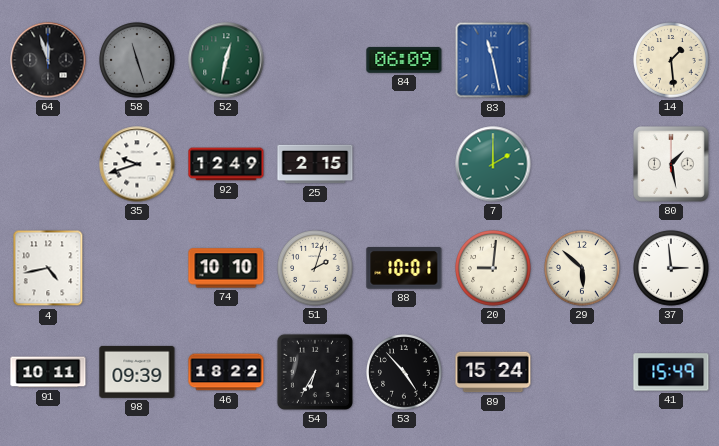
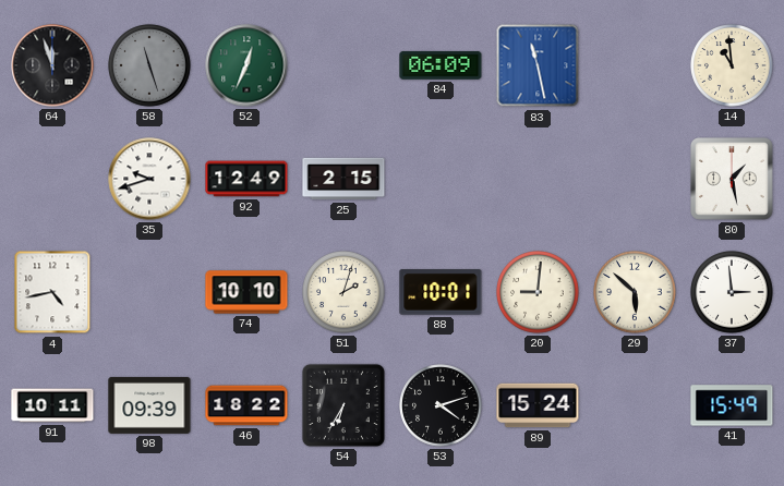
52: 12:32 -> 12:34
14: 1:29 -> 10:59
7: 2:00 -> none
53: 4:53 -> 4:12
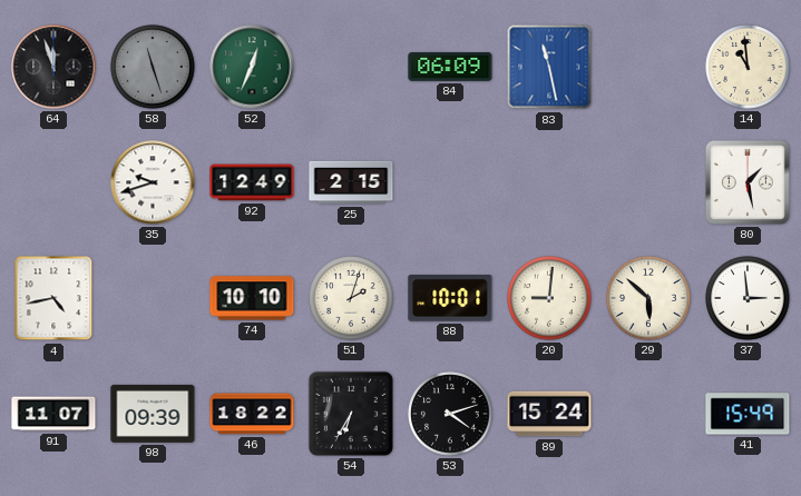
91: 10:11 -> 11:07
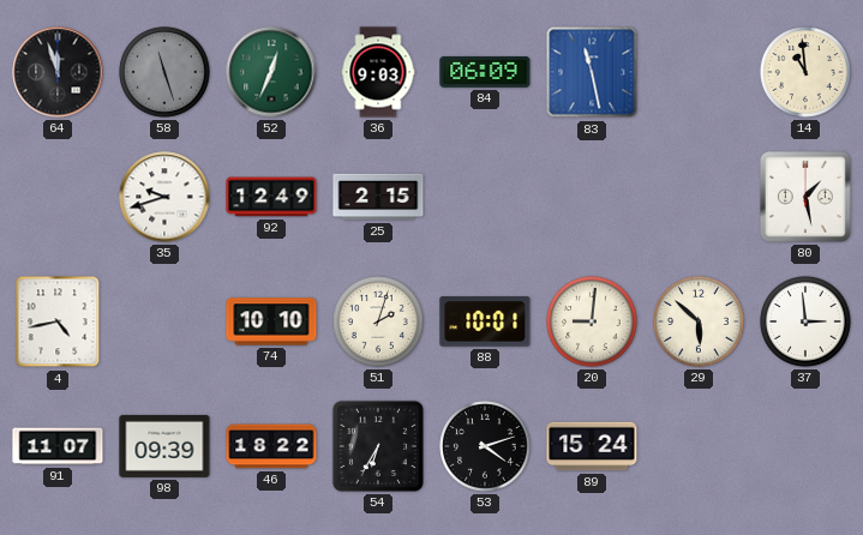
36: none -> 9:03
41: 15:49 -> none
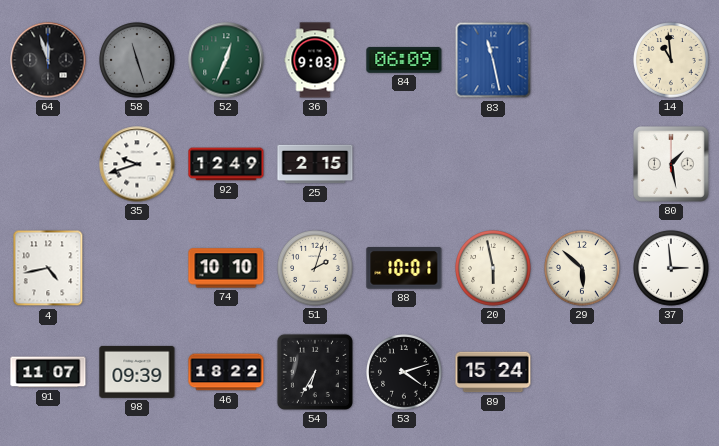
20: 9:01 -> 5:58
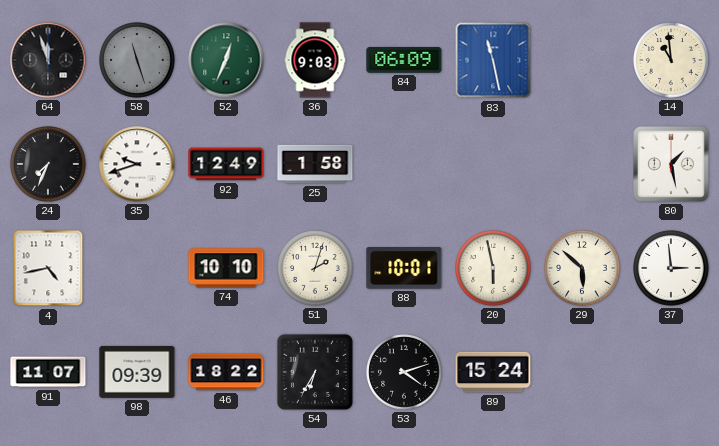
24: none -> 7:34
25: 2:15 -> 1:58
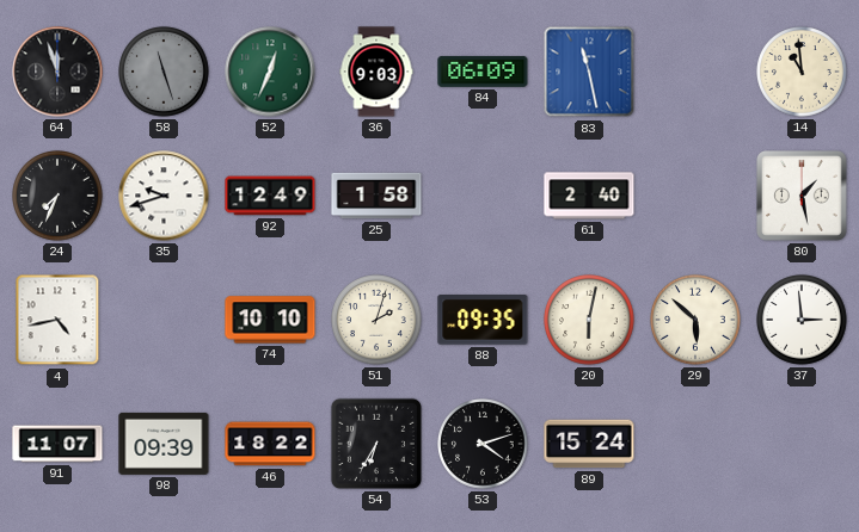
61: none -> 2:40
88: 10:01 -> 09:35
20: 5:58 -> 6:02
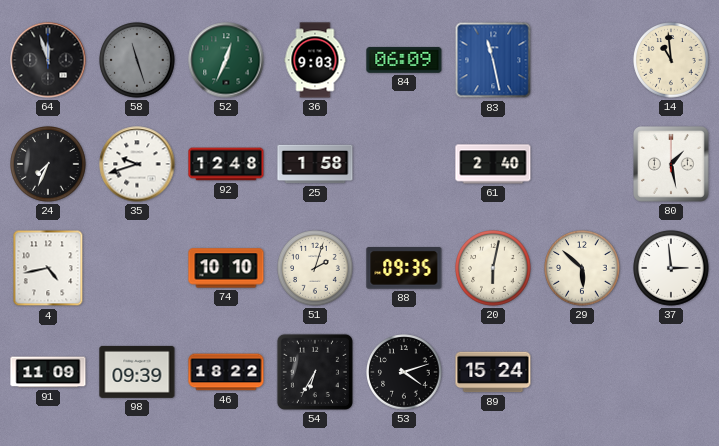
92: 12:49 -> 12:48
91: 11:07 -> 11:09
